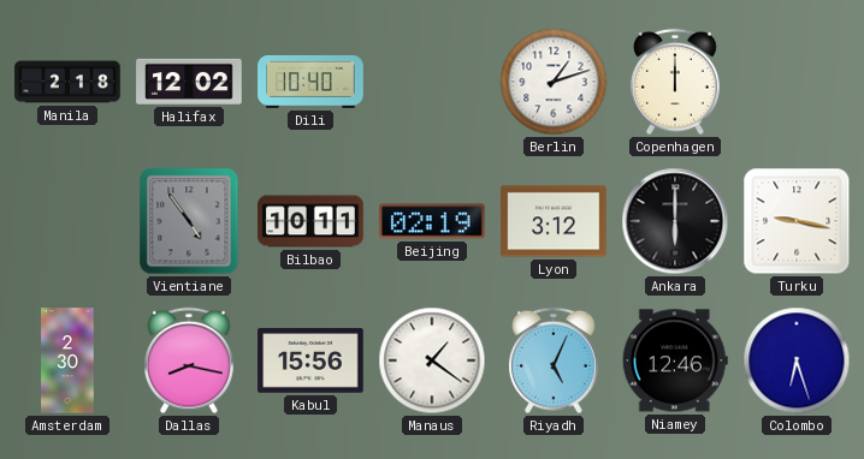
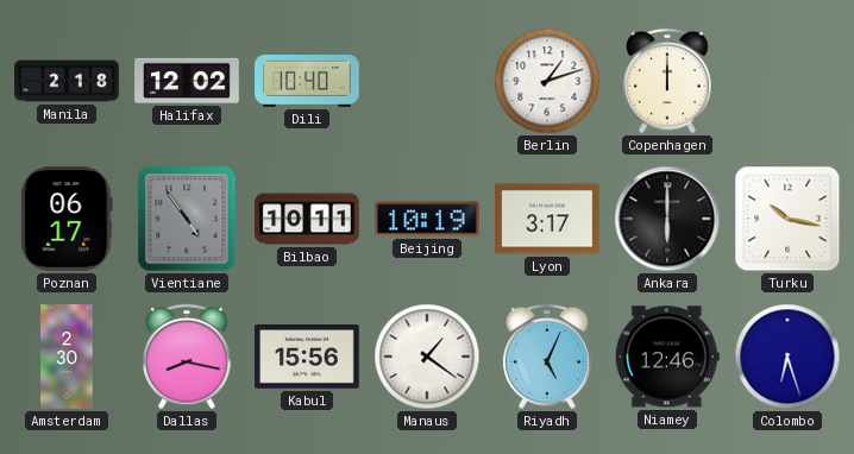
Poznan: none -> 06:17
Beijing: 02:19 -> 10:19
Lyon: 3:12 -> 3:17
Turku: 9:17 -> 10:17
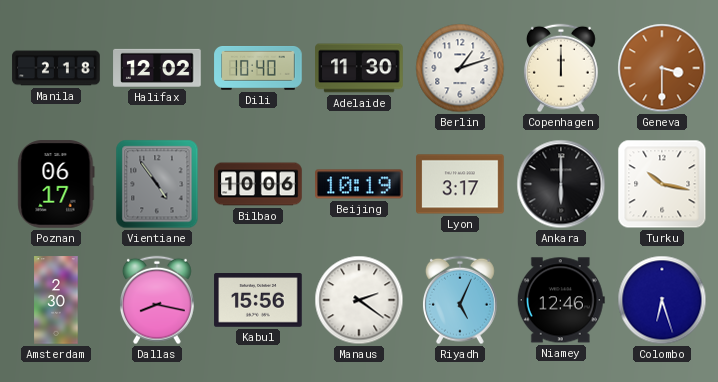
Adelaide: none -> 11:30
Geneva: none -> 3:30
Bilbao: 10:11 -> 10:06
Manaus: 1:21 -> 2:21
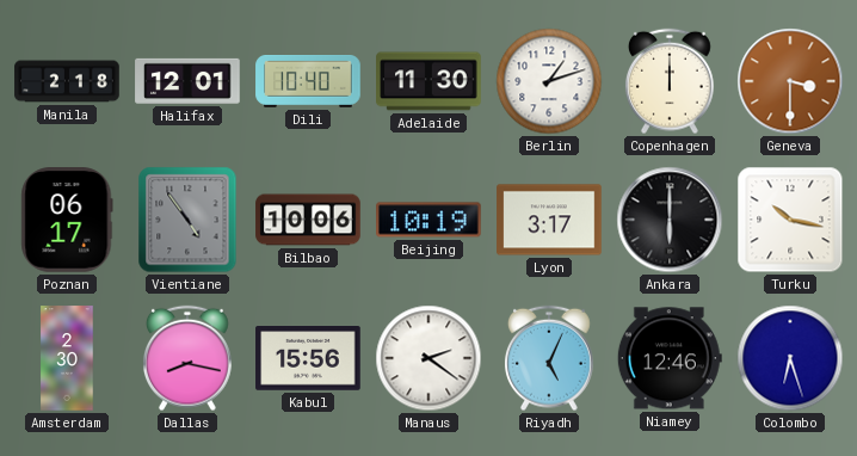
Halifax: 12:02 -> 12:01
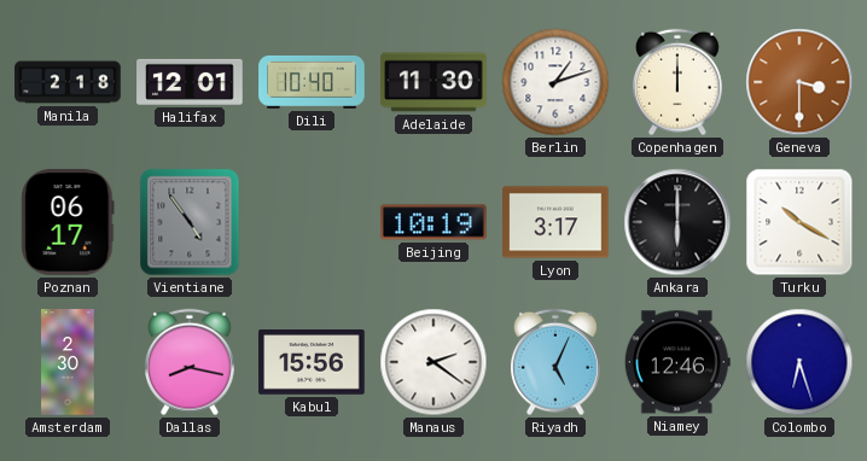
Bilbao: 10:06 -> none
Turku: 10:17 -> 10:20
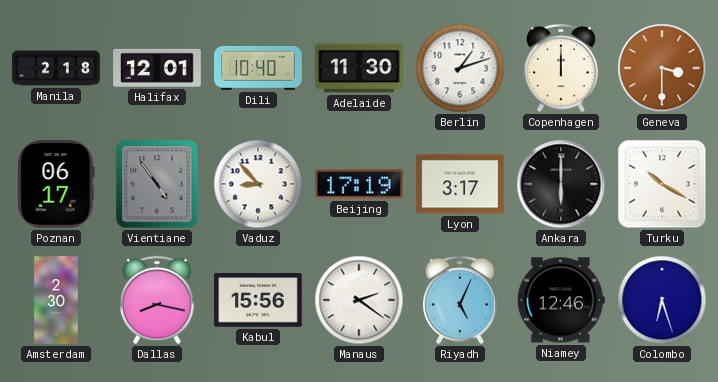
Vaduz: none -> 8:53
Beijing: 10:19 -> 17:19
